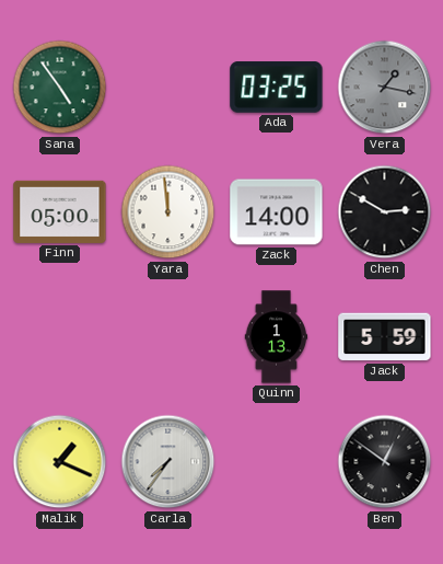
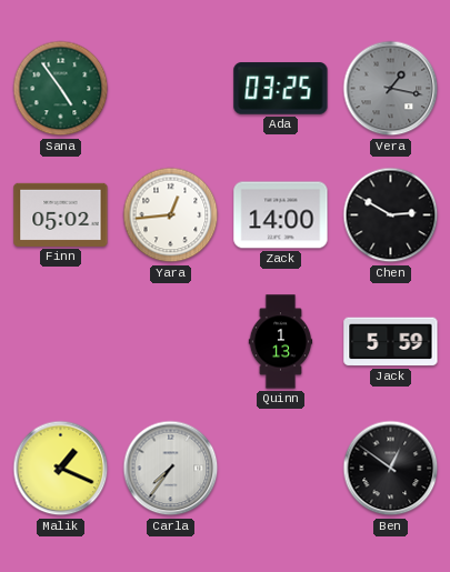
Finn: 05:00 -> 05:02
Yara: 11:59 -> 12:44
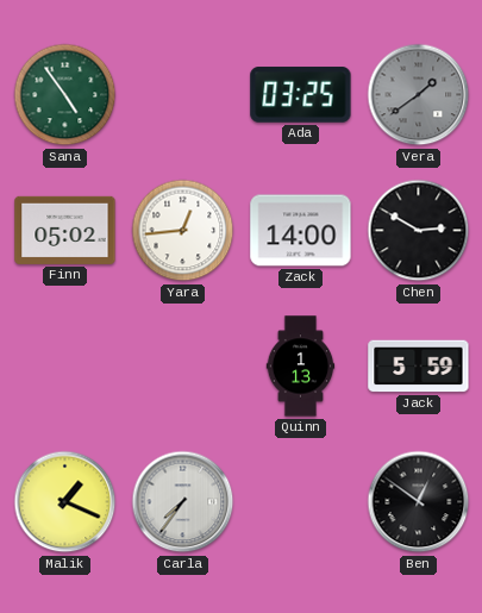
Vera: 1:17 -> 1:39
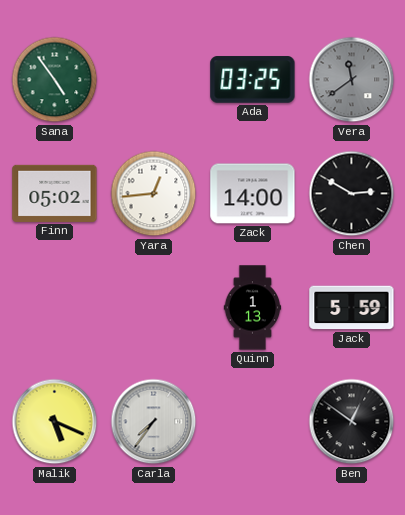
Vera: 1:39 -> 11:39
Malik: 1:19 -> 5:19
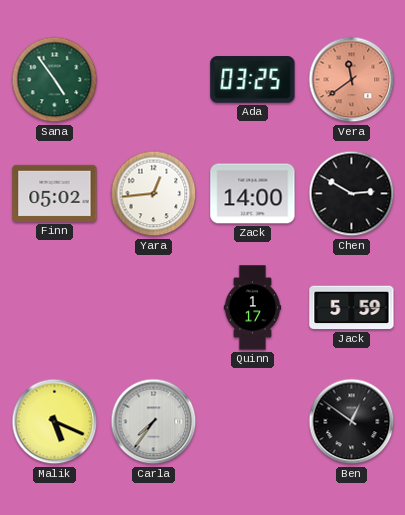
Vera dial: grey -> salmon
Quinn: 1:13 -> 1:17
